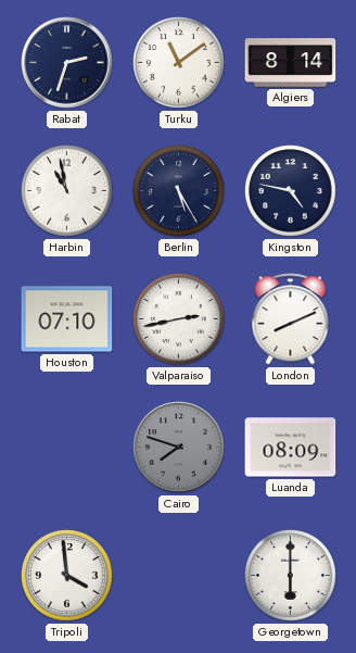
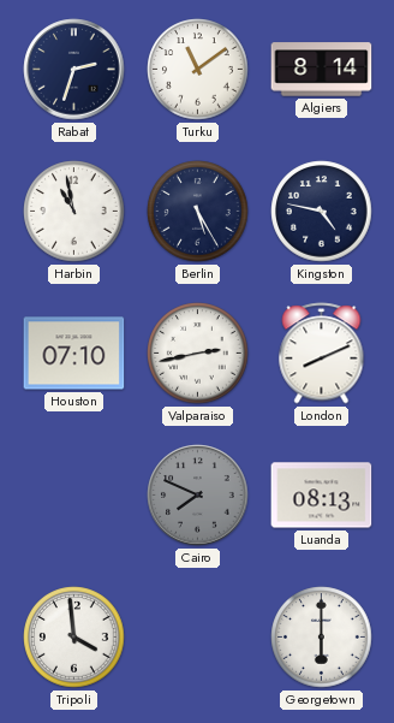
Cairo: 7:48 -> 7:49
Luanda: 08:09 -> 08:13
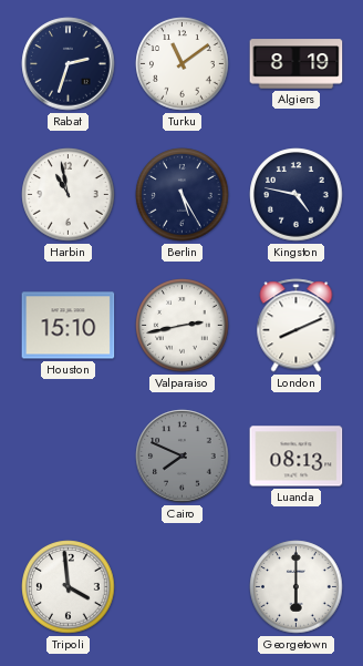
Algiers: 8:14 -> 8:19
Houston: 07:10 -> 15:10
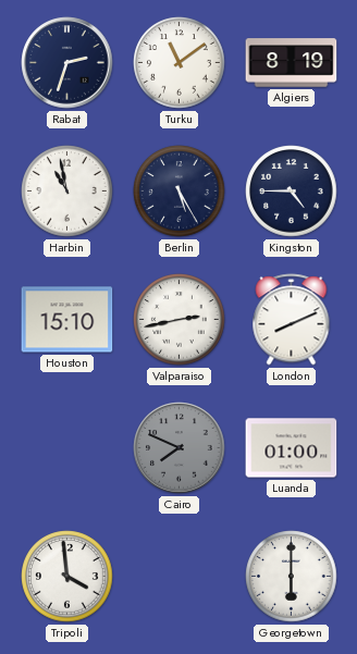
Kingston: 4:47 -> 4:45
Luanda: 08:13 -> 01:00
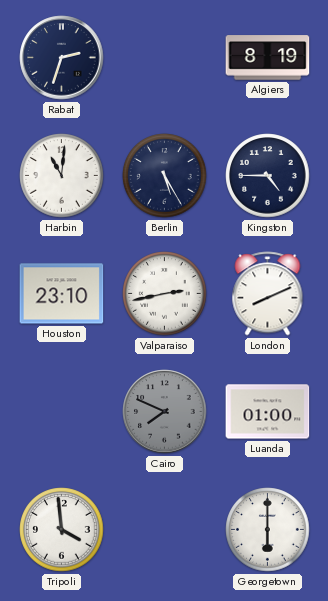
Turku: 11:09 -> none
Harbin: 10:58 -> 11:01
Houston: 15:10 -> 23:10
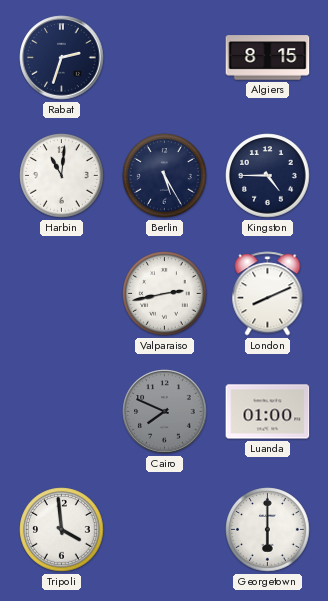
Algiers: 8:19 -> 8:15
Houston: 23:10 -> none
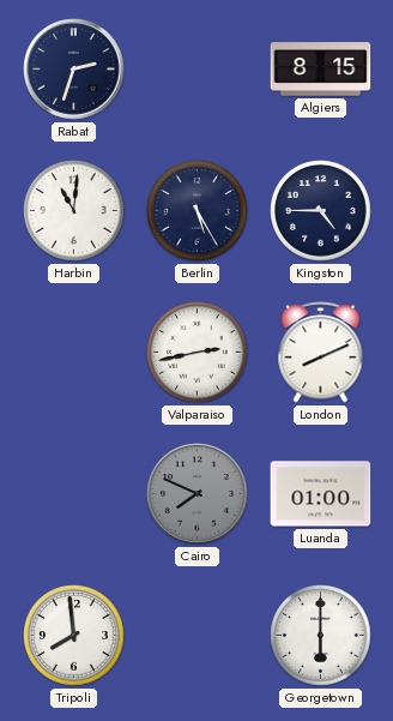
Tripoli: 3:59 -> 7:59
